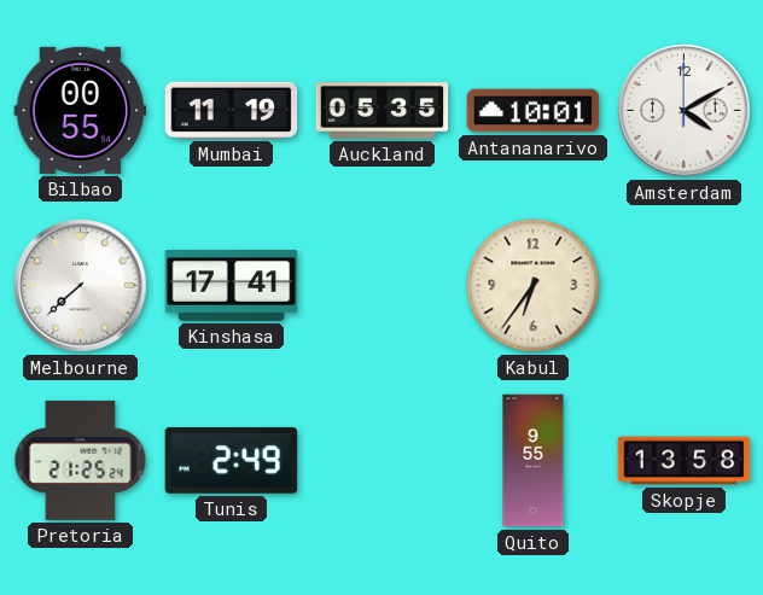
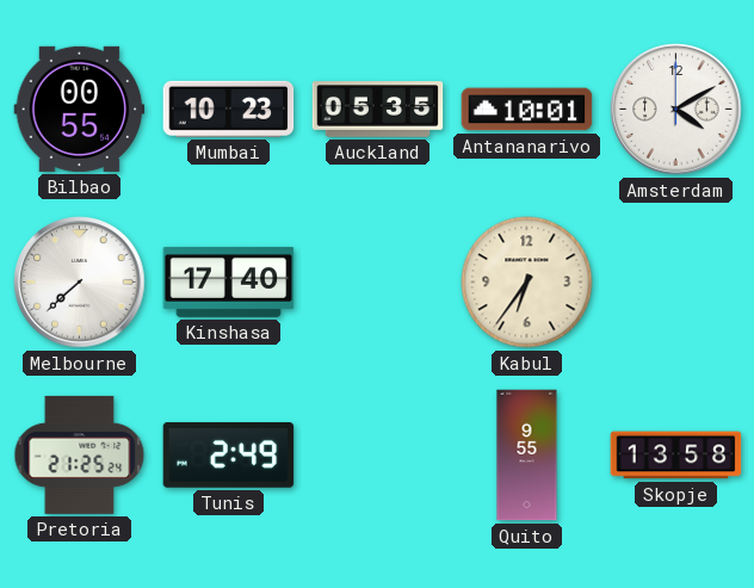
Mumbai: 11:19 -> 10:23
Kinshasa: 17:41 -> 17:40
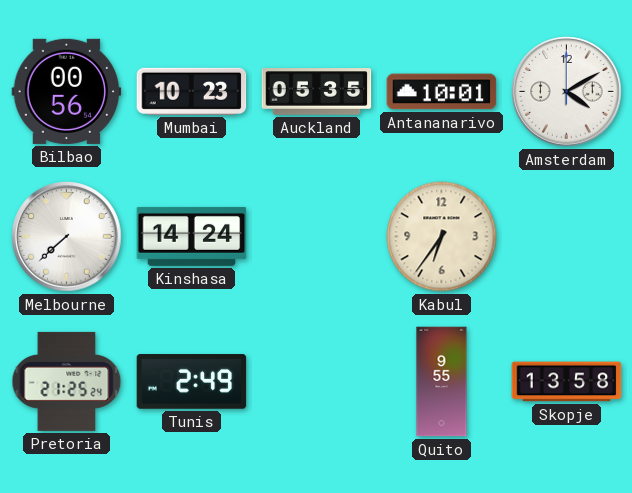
Bilbao: 00:55 -> 00:56
Kinshasa: 17:40 -> 14:24
